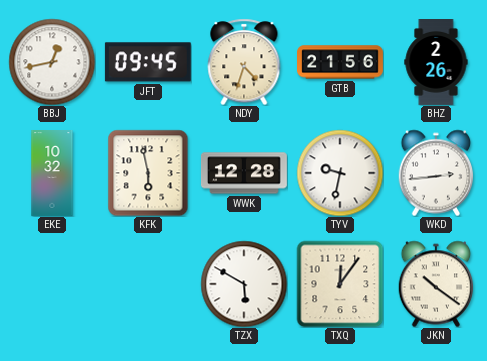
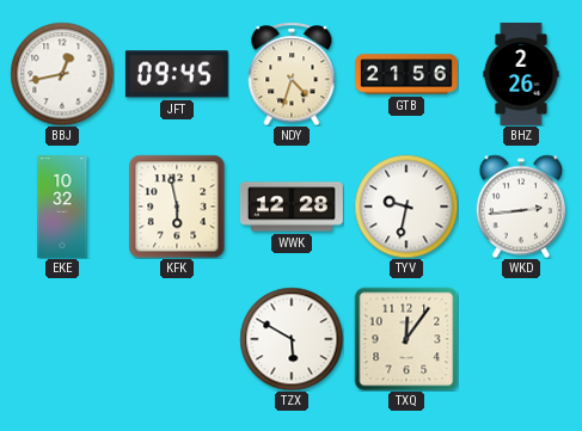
JKN: 10:21 -> none
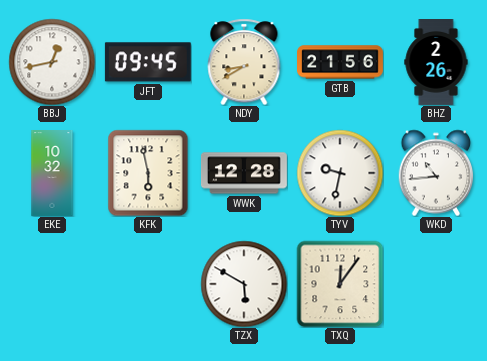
NDY: 4:33 -> 8:40
WKD: 2:44 -> 10:44
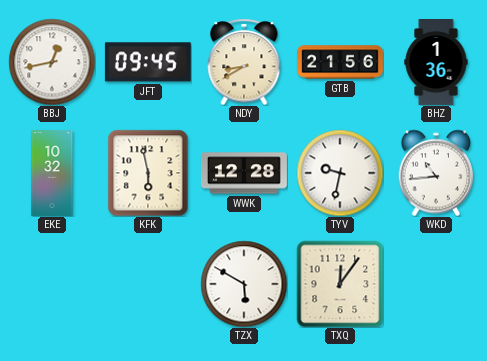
BHZ: 2:26 -> 1:36
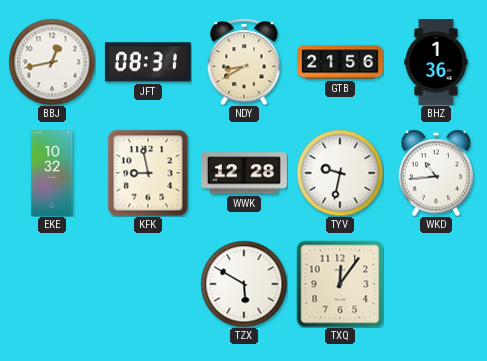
JFT: 09:45 -> 08:31
KFK: 5:58 -> 8:58
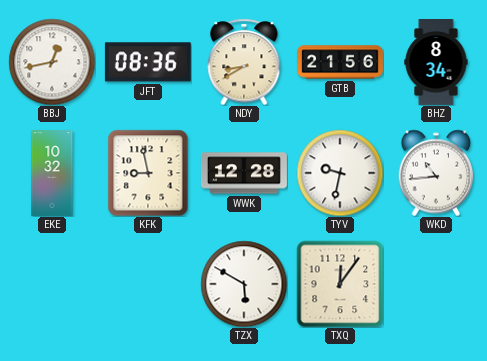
JFT: 08:31 -> 08:36
BHZ: 1:36 -> 8:34
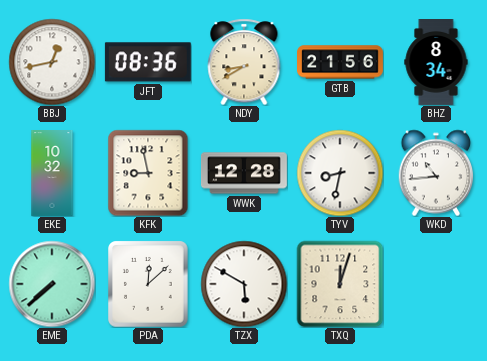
TYV: 9:32 -> 8:32
EME: none -> 7:38
PDA: none -> 12:08
TXQ: 12:06 -> 12:03
